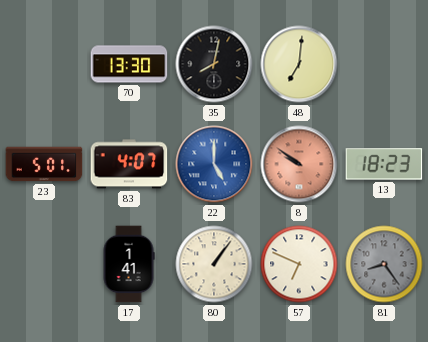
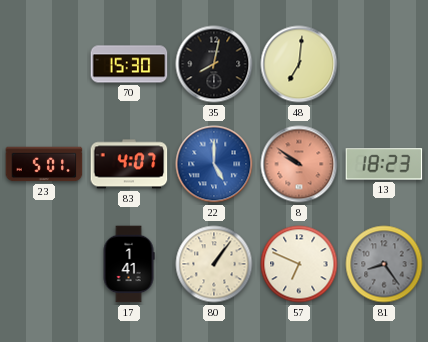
70: 13:30 -> 15:30
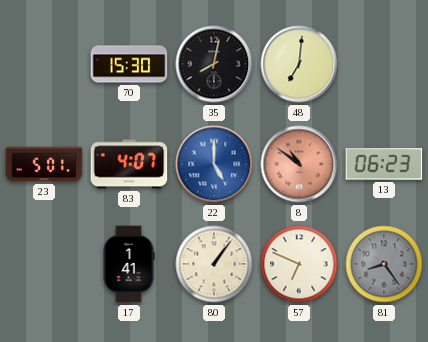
8: 9:51 -> 10:51
13: 18:23 -> 06:23
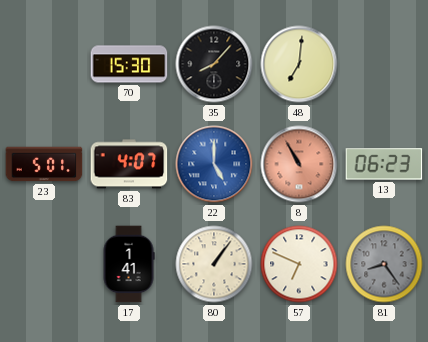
35: 8:02 -> 8:07
8: 10:51 -> 10:55
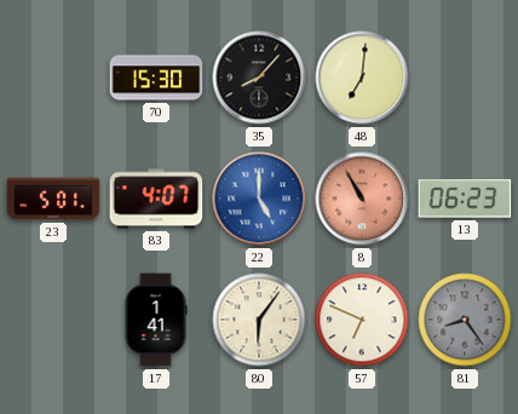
80: 1:06 -> 6:06
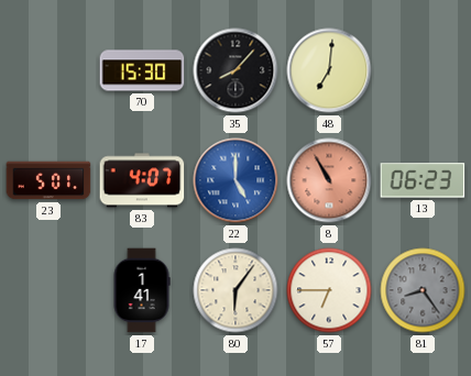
57: 6:49 -> 6:45
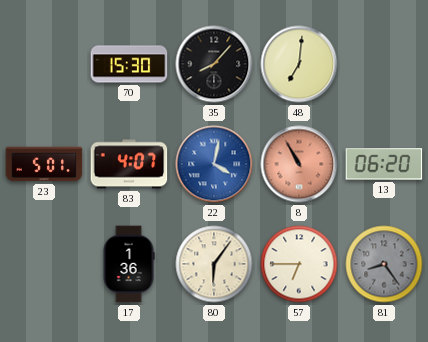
22: 5:00 -> 4:02
13: 06:23 -> 06:20
17: 1:41 -> 1:36
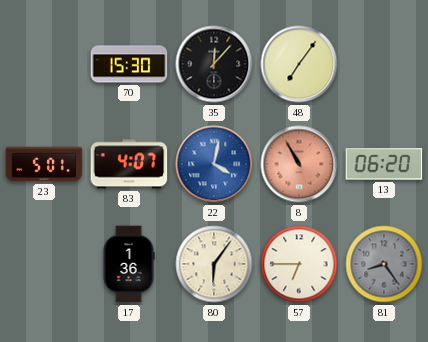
35: 8:07 -> 12:07
48: 7:01 -> 7:06
